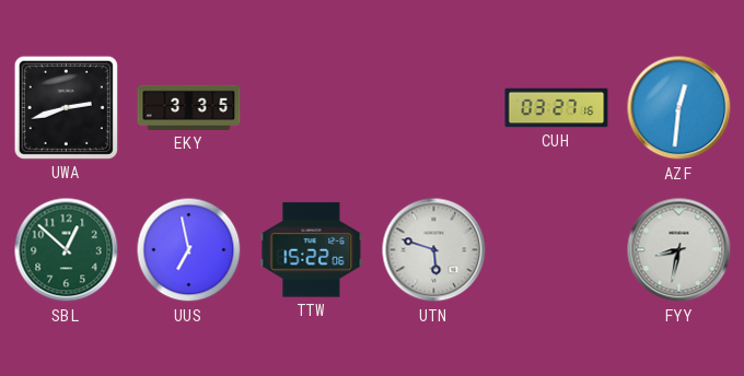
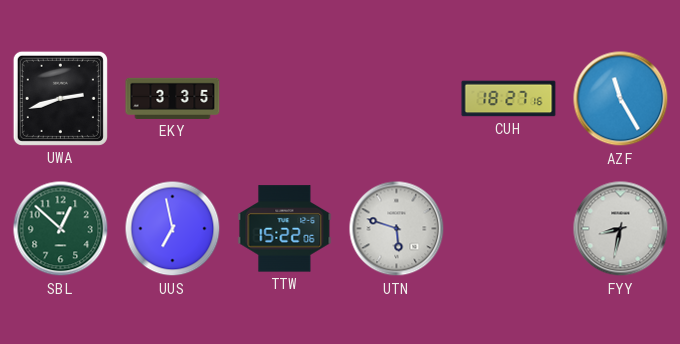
CUH: 03:27 -> 18:27
AZF: 12:31 -> 11:25
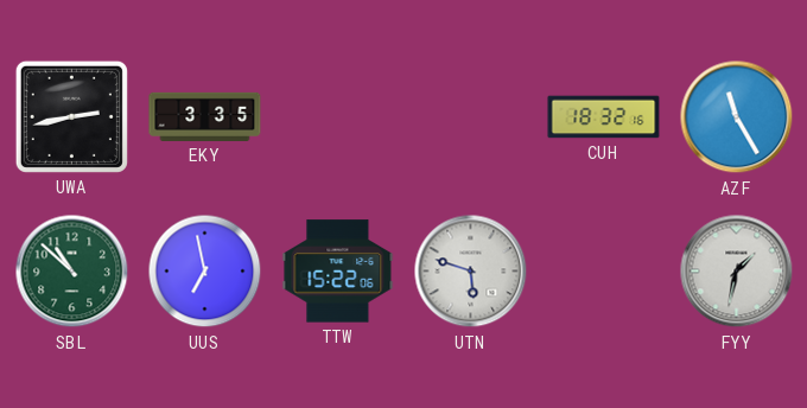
UWA: 2:42 -> 2:43
CUH: 18:27 -> 18:32
SBL: 12:52 -> 10:52
FYY: 8:32 -> 1:32
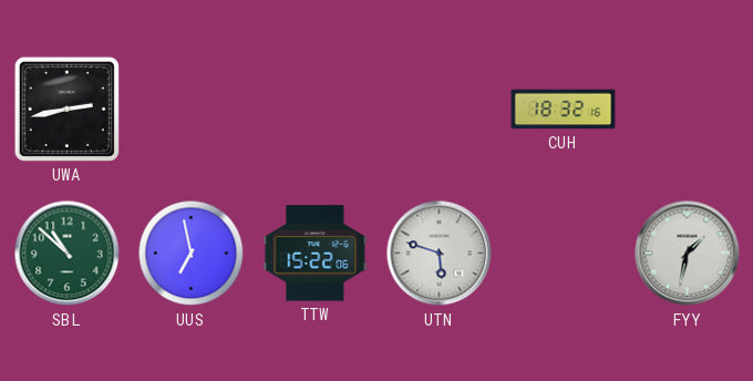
EKY: 3:35 -> none
AZF: 11:25 -> none
